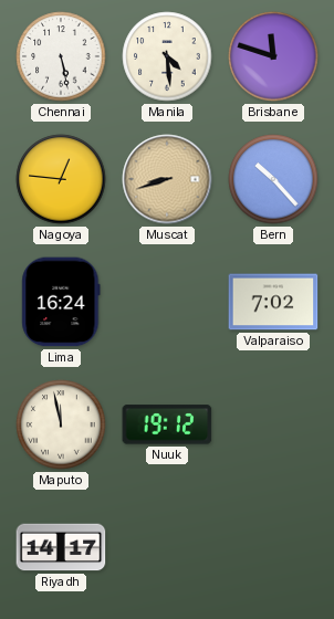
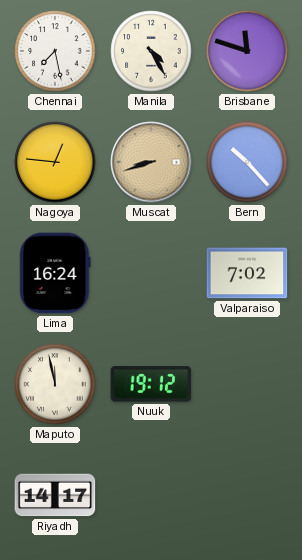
Chennai: 5:28 -> 7:28
Manila: 4:29 -> 4:25
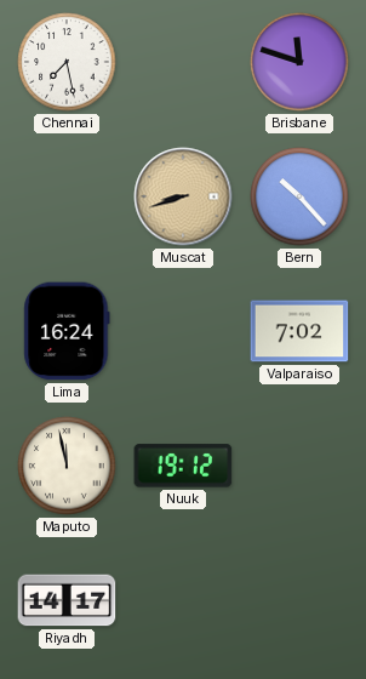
Manila: 4:25 -> none
Nagoya: 12:46 -> none
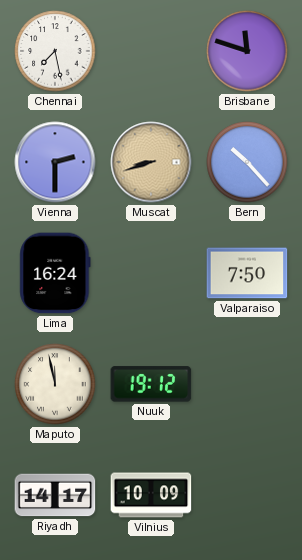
Vienna: none -> 2:30
Valparaiso: 7:02 -> 7:50
Vilnius: none -> 10:09
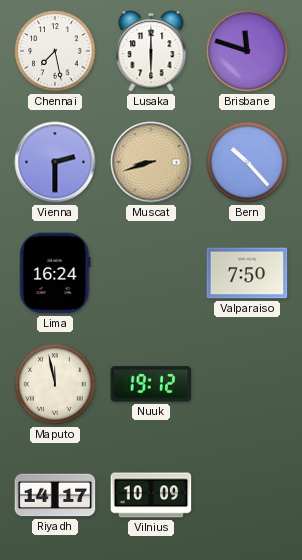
Lusaka: none -> 6:00
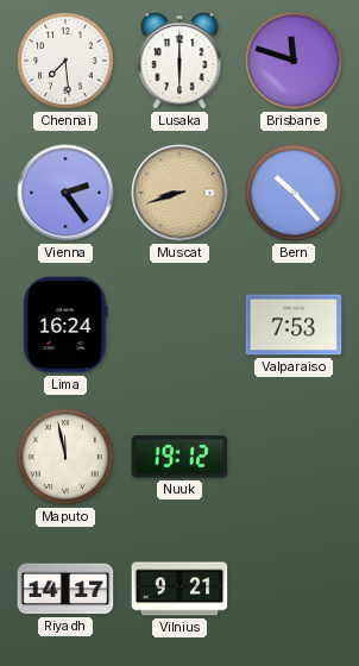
Chennai: 7:28 -> 7:29
Vienna: 2:30 -> 2:24
Valparaiso: 7:50 -> 7:53
Vilnius: 10:09 -> 9:21
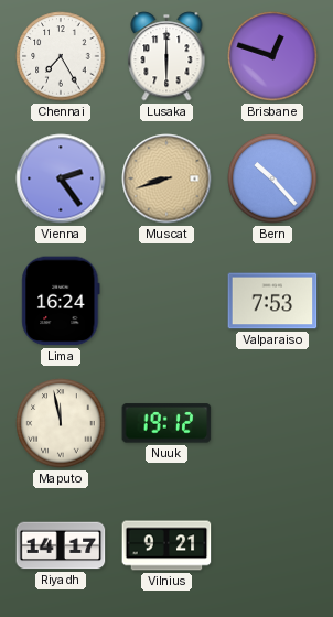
Chennai: 7:29 -> 7:25
Brisbane: 11:48 -> 12:48
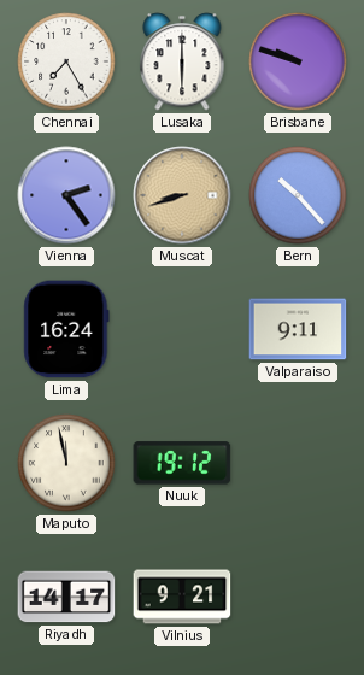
Brisbane: 12:48 -> 9:48
Valparaiso: 7:53 -> 9:11
